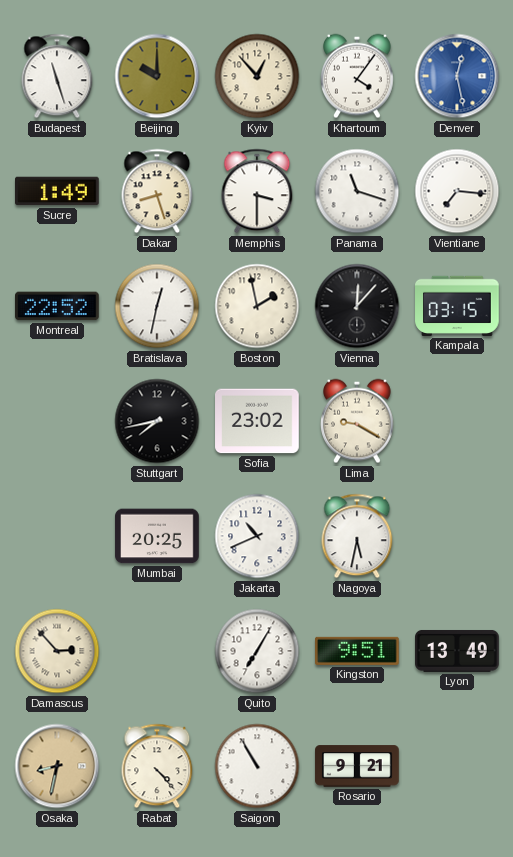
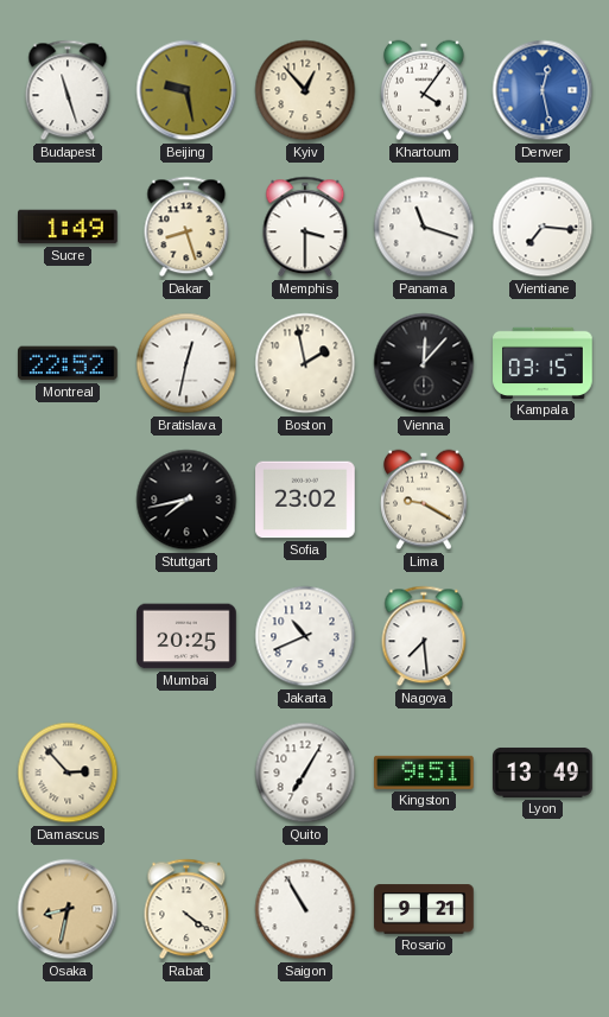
Beijing: 10:00 -> 9:28
Nagoya: 5:32 -> 7:29
Rabat: 4:23 -> 4:21
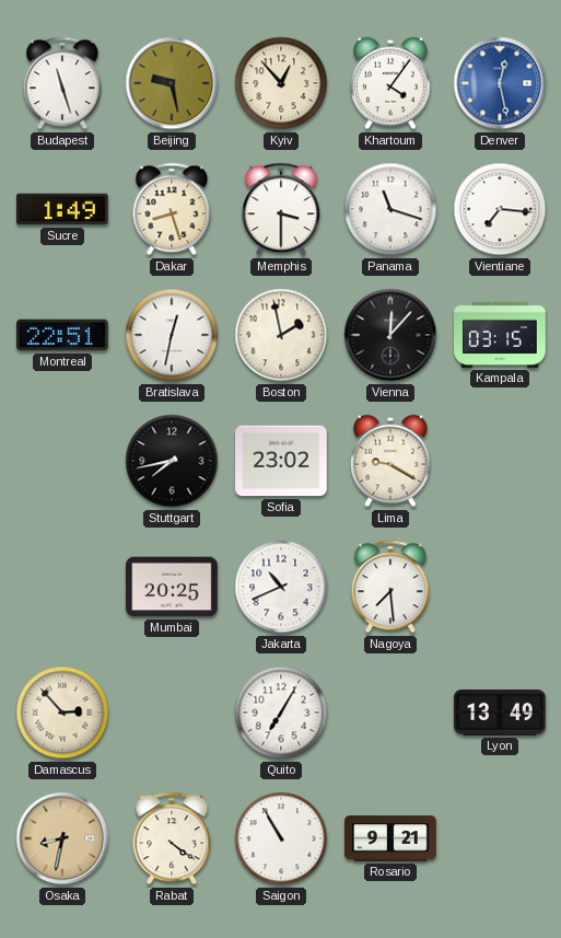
Montreal: 22:52 -> 22:51
Kingston: 9:51 -> none
